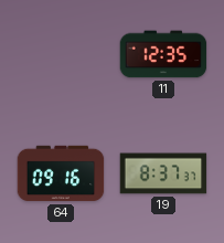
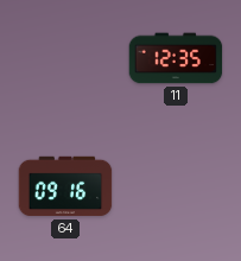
19: 8:37 -> none
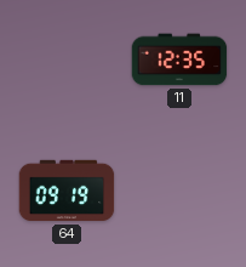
64: 09:16 -> 09:19
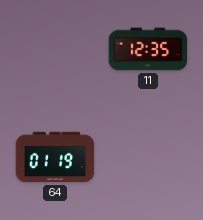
64: 09:19 -> 01:19
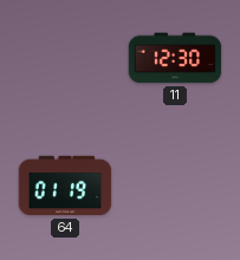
11: 12:35 -> 12:30
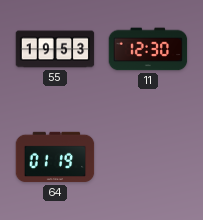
55: none -> 19:53
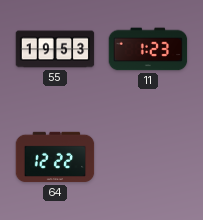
11: 12:30 -> 1:23
64: 01:19 -> 12:22
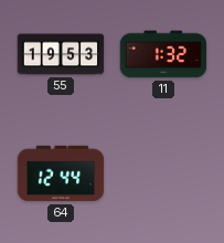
11: 1:23 -> 1:32
64: 12:22 -> 12:44
